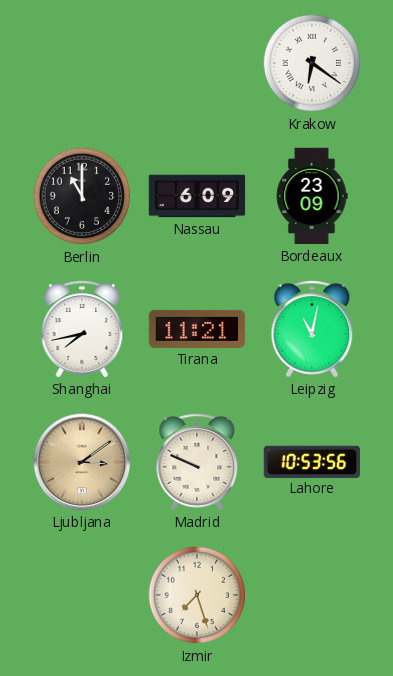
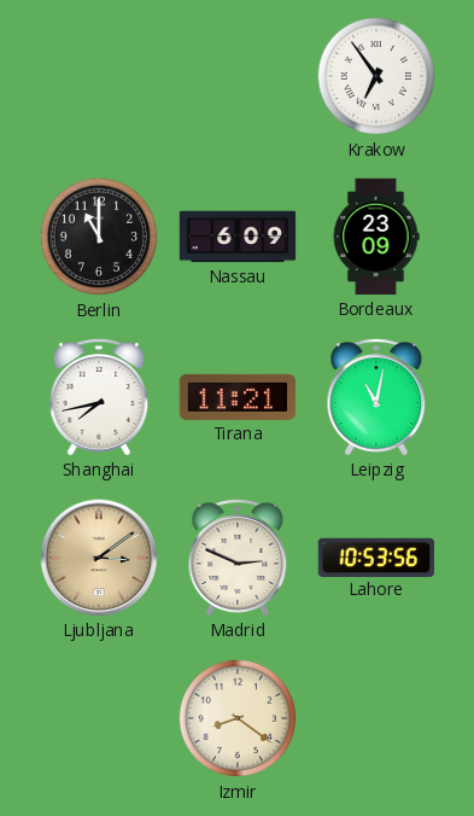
Krakow: 6:21 -> 6:54
Madrid: 9:49 -> 2:49
Izmir: 7:27 -> 8:21
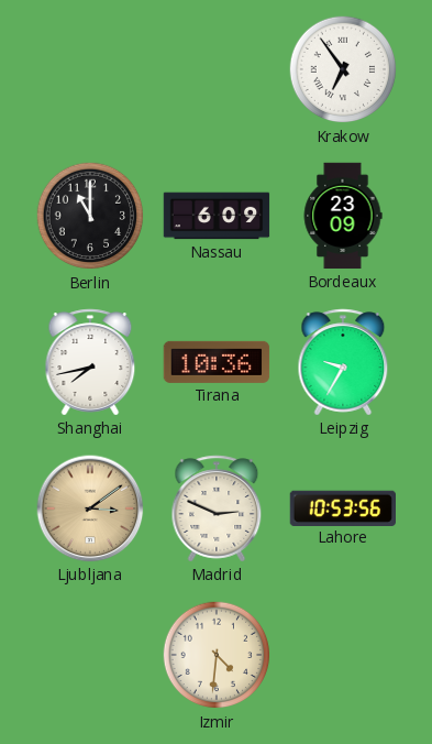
Tirana: 11:21 -> 10:36
Leipzig: 11:02 -> 9:35
Izmir: 8:21 -> 4:31
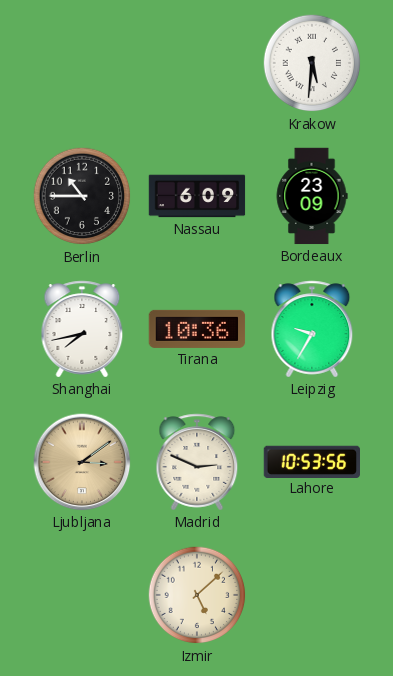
Krakow: 6:54 -> 5:31
Berlin: 11:00 -> 10:45
Izmir: 4:31 -> 5:08
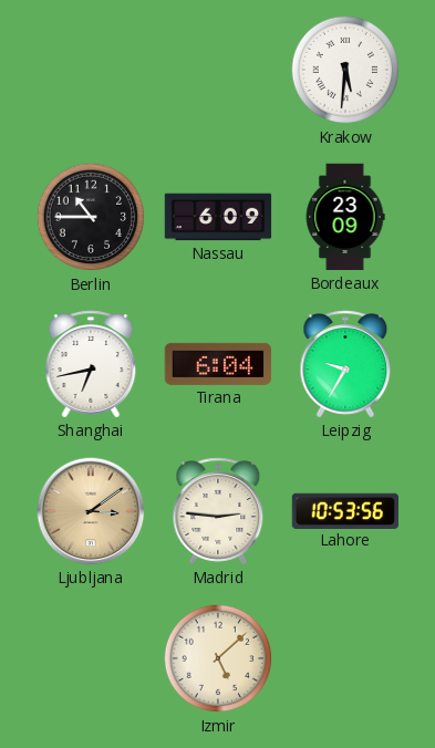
Shanghai: 7:43 -> 6:43
Tirana: 10:36 -> 6:04
Madrid: 2:49 -> 2:46
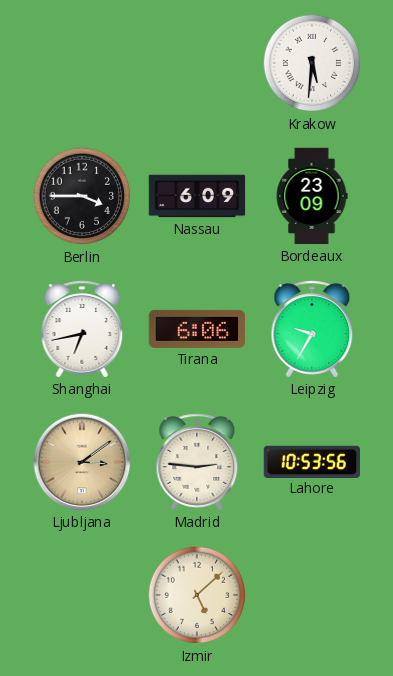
Berlin: 10:45 -> 3:45
Tirana: 6:04 -> 6:06
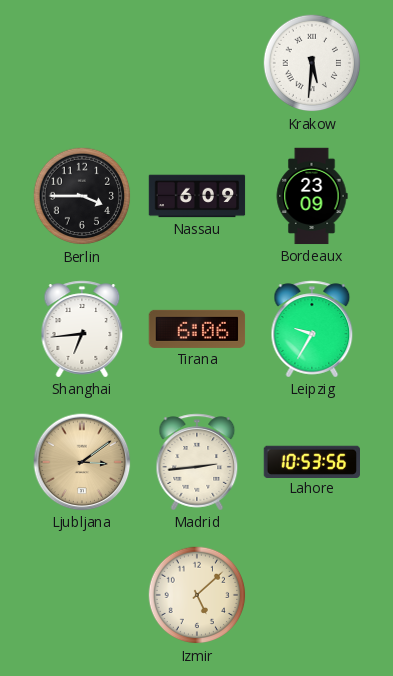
Shanghai: 6:43 -> 6:44
Madrid: 2:46 -> 2:44
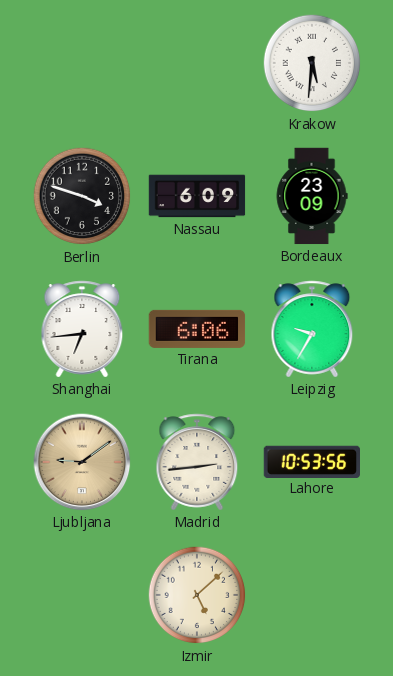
Berlin: 3:45 -> 3:48
Ljubljana: 3:09 -> 9:09
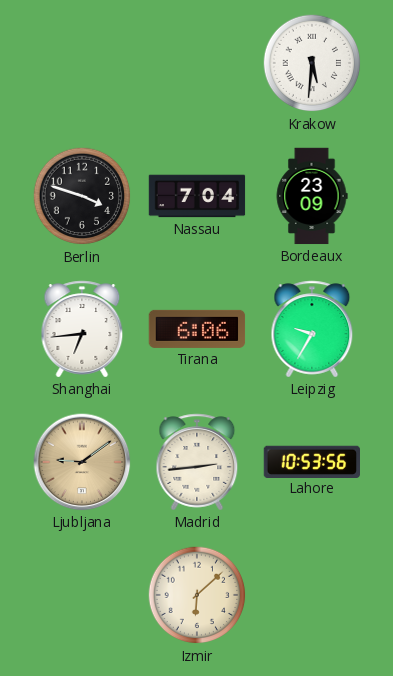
Nassau: 6:09 -> 7:04
Izmir: 5:08 -> 6:08
